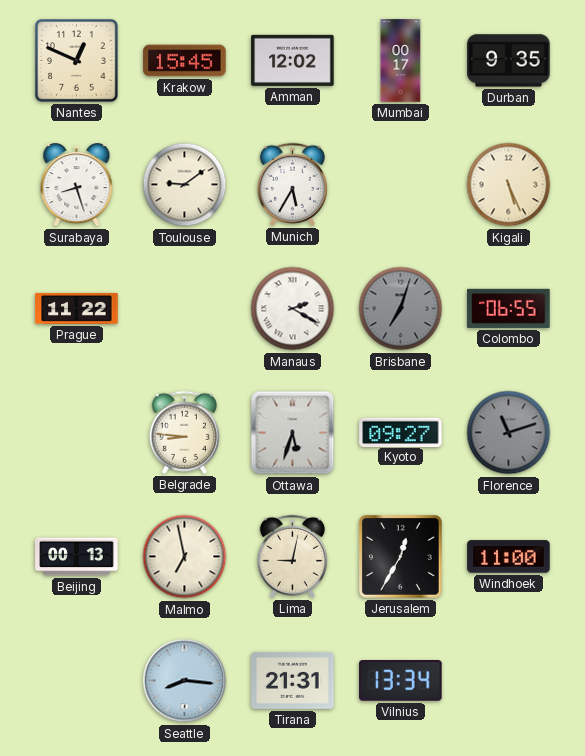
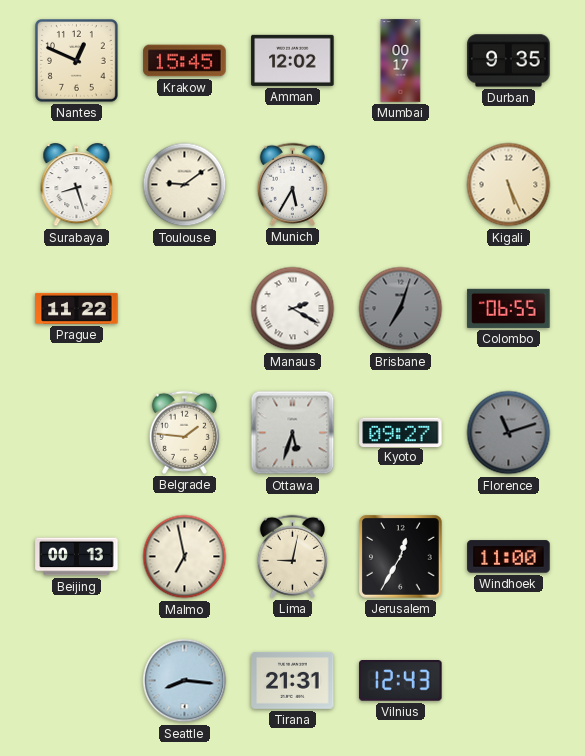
Belgrade: 8:46 -> 1:46
Vilnius: 13:34 -> 12:43
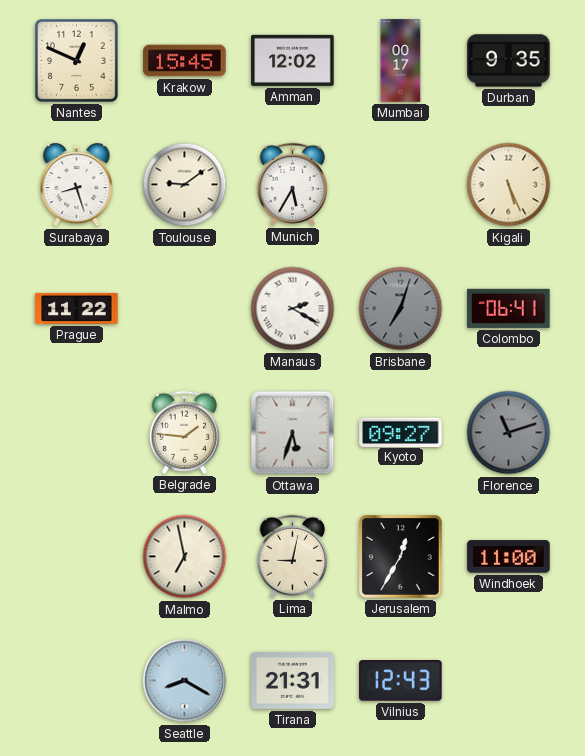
Colombo: 06:55 -> 06:41
Beijing: 00:13 -> none
Seattle: 8:16 -> 8:20
